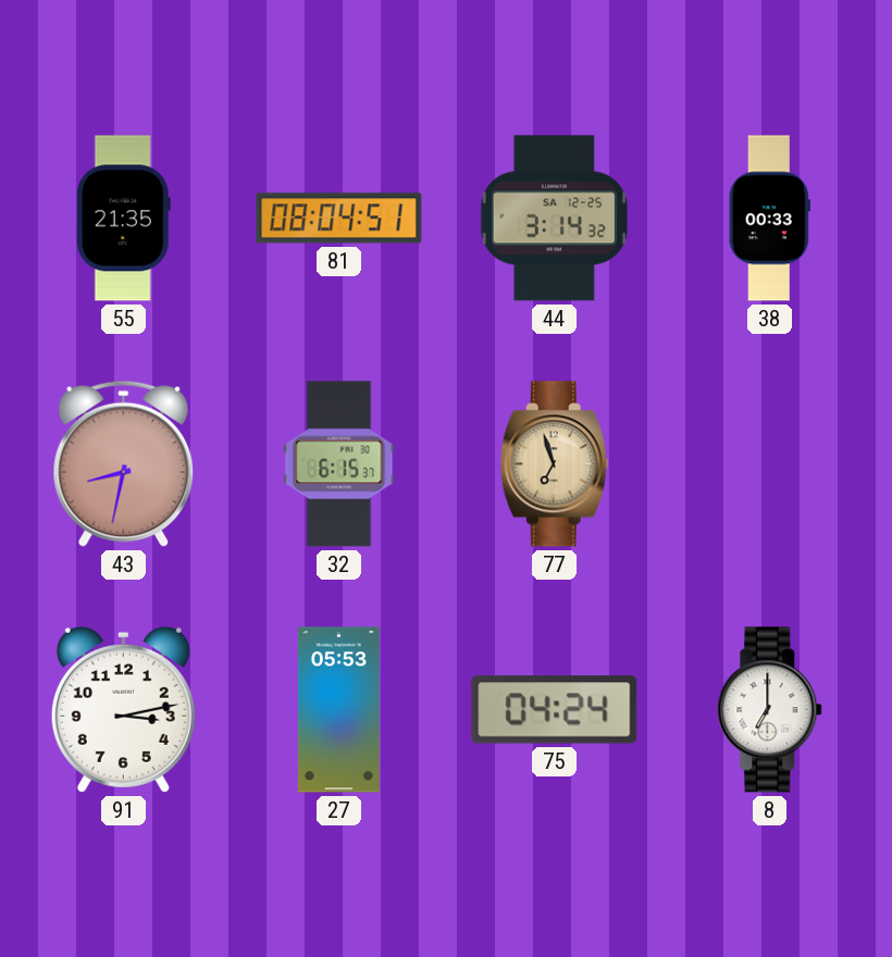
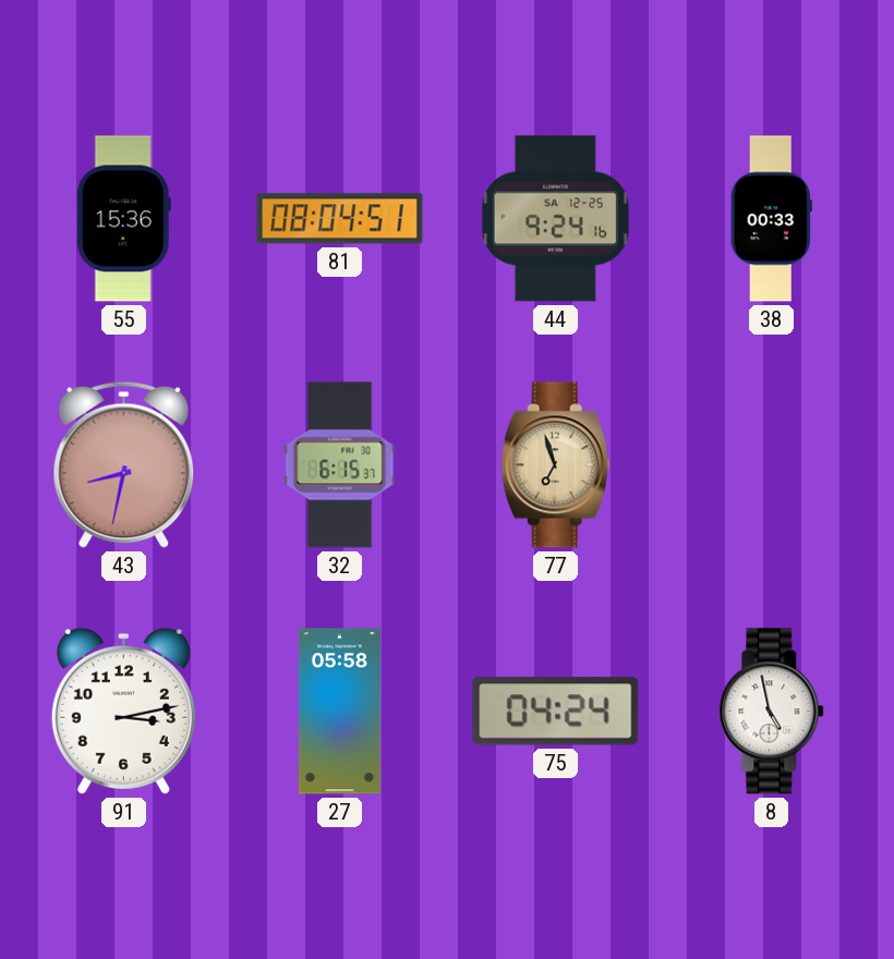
55: 21:35 -> 15:36
44: 3:14 -> 9:24
27: 05:53 -> 05:58
8: 7:00 -> 4:58
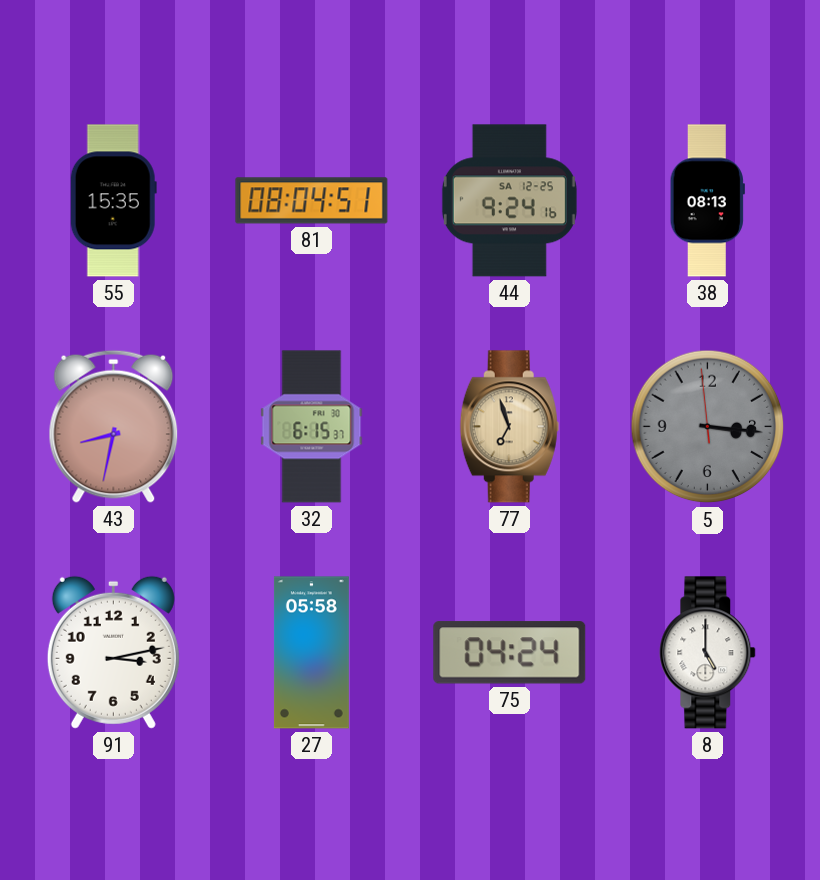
55: 15:36 -> 15:35
38: 00:33 -> 08:13
5: none -> 3:15
8: 4:58 -> 5:00
